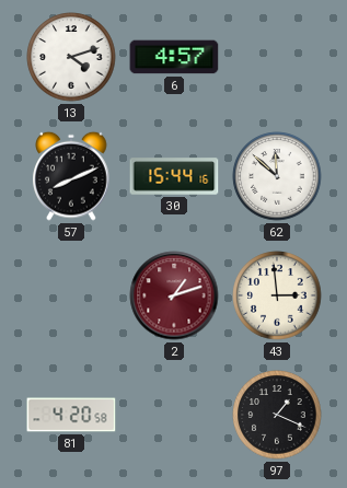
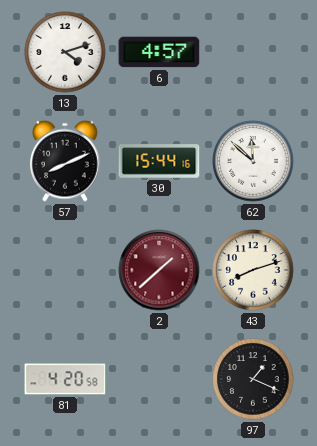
2: 1:12 -> 1:38
43: 2:59 -> 8:12
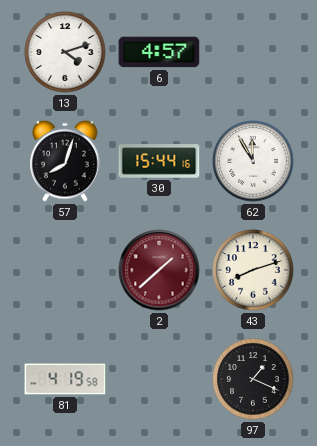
57: 8:11 -> 8:03
62: 11:52 -> 11:55
81: 4:20 -> 4:19
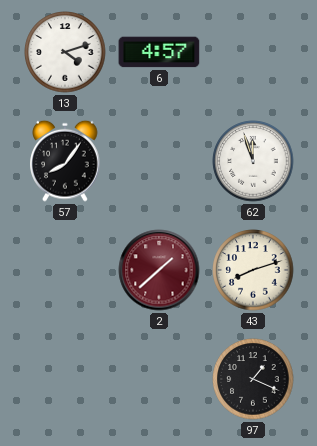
57: 8:03 -> 8:06
30: 15:44 -> none
62: 11:55 -> 11:57
81: 4:19 -> none
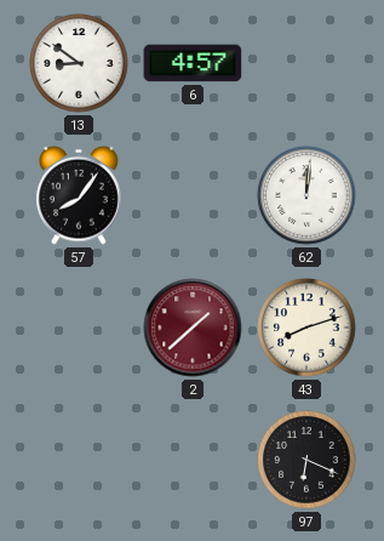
13: 4:12 -> 8:51
62: 11:57 -> 12:01
97: 1:19 -> 6:19
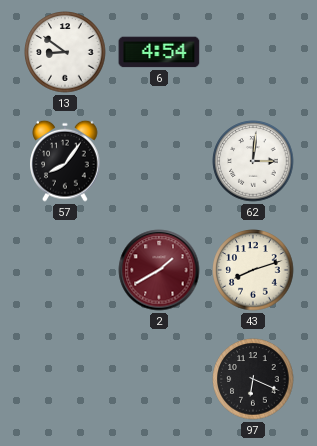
6: 4:57 -> 4:54
62: 12:01 -> 3:01
2: 1:38 -> 1:40
